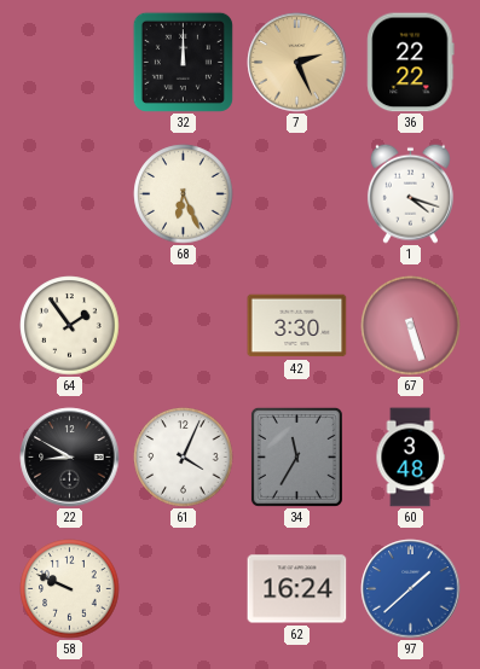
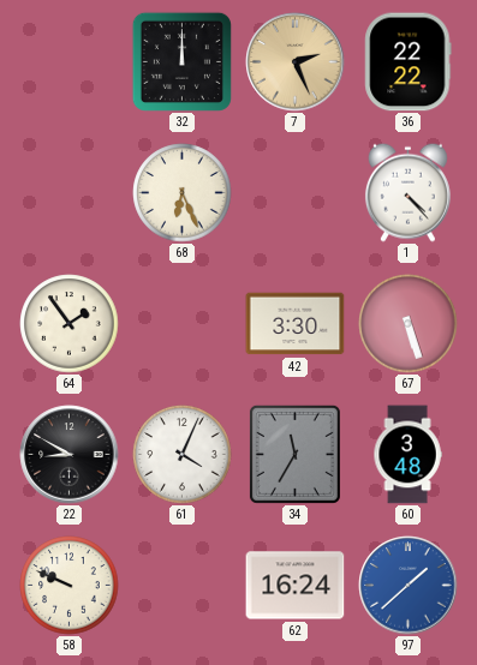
1: 4:18 -> 4:23
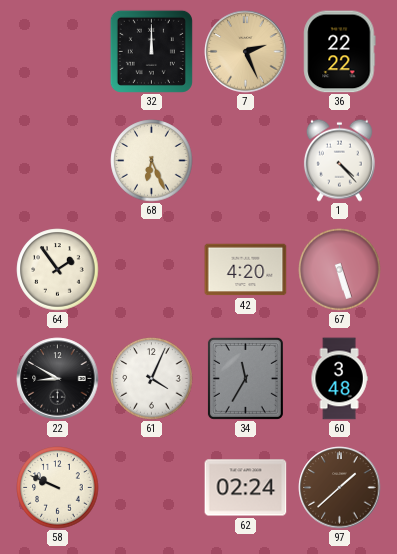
42: 3:30 -> 4:20
62: 16:24 -> 02:24
97 dial: blue -> brown
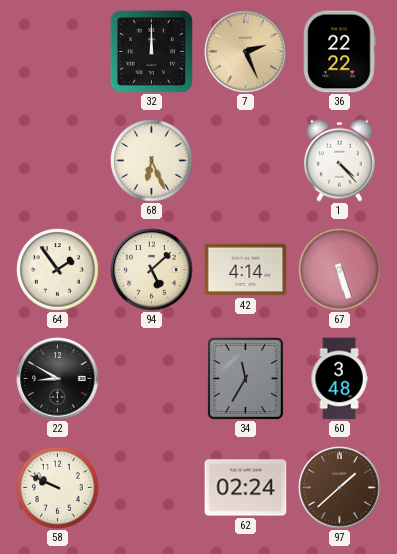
94: none -> 5:08
42: 4:20 -> 4:14
61: 4:04 -> none
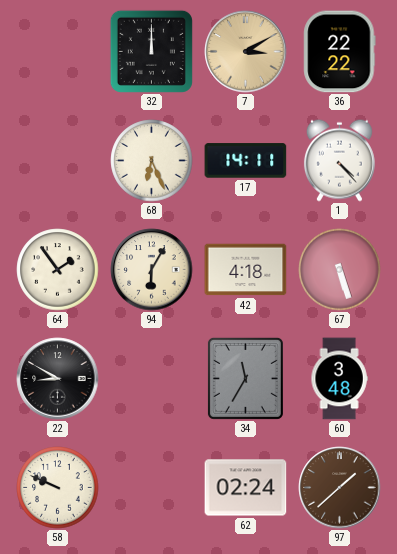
7: 2:26 -> 3:10
17: none -> 14:11
94: 5:08 -> 6:05
42: 4:14 -> 4:18
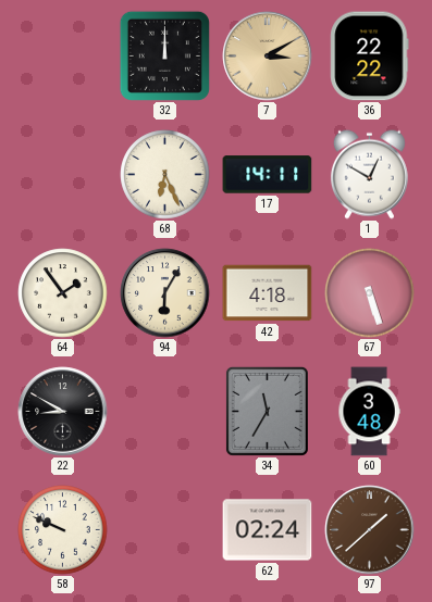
1: 4:23 -> 12:50
